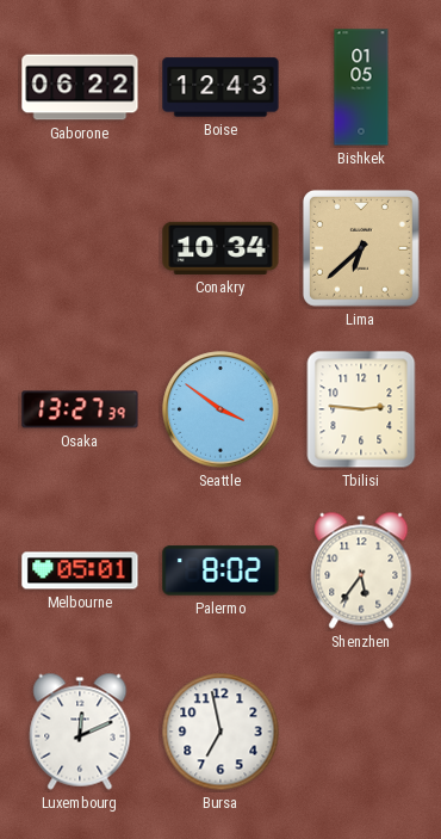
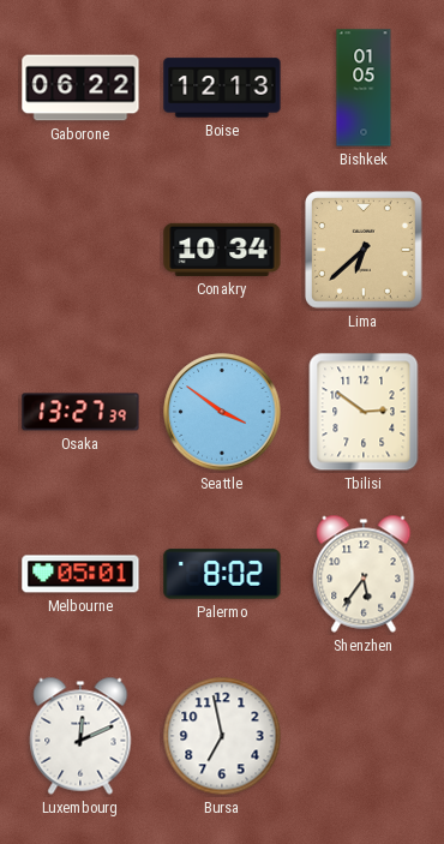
Boise: 12:43 -> 12:13
Tbilisi: 2:46 -> 2:51
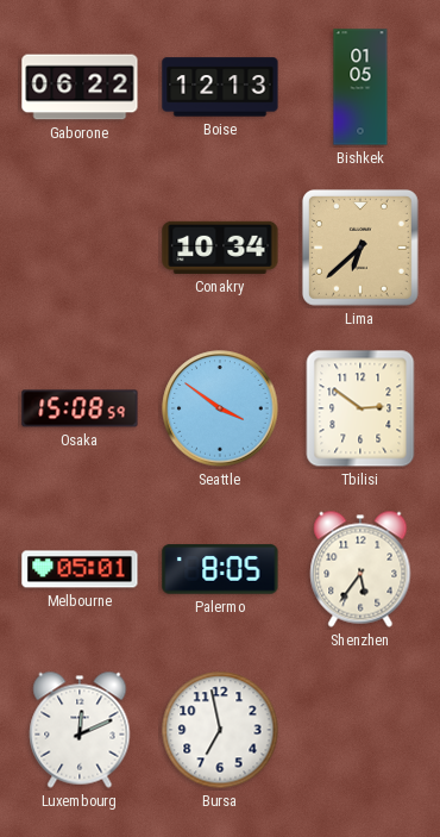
Osaka: 13:27 -> 15:08
Palermo: 8:02 -> 8:05
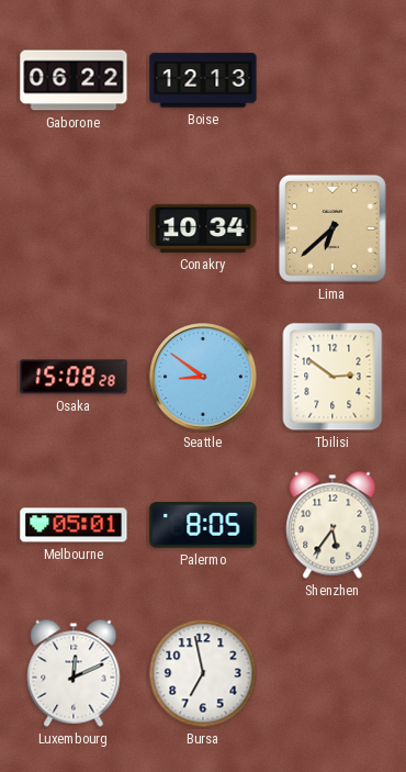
Bishkek: 01:05 -> none
Osaka: 15:08:59 -> 15:08:28
Seattle: 3:51 -> 8:51
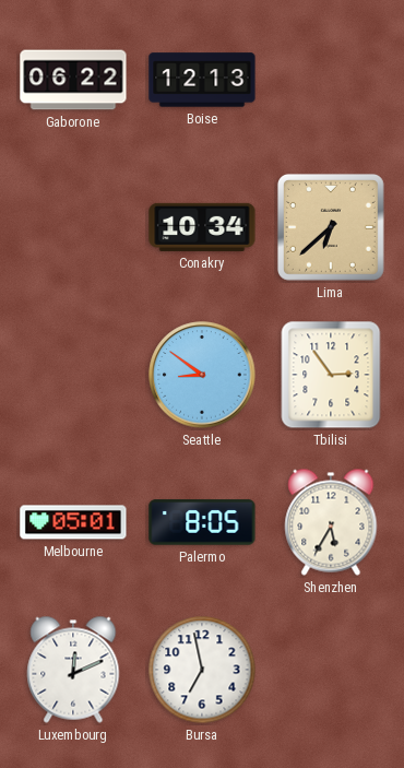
Osaka: 15:08 -> none
Tbilisi: 2:51 -> 2:54
Shenzhen: 5:36 -> 5:35
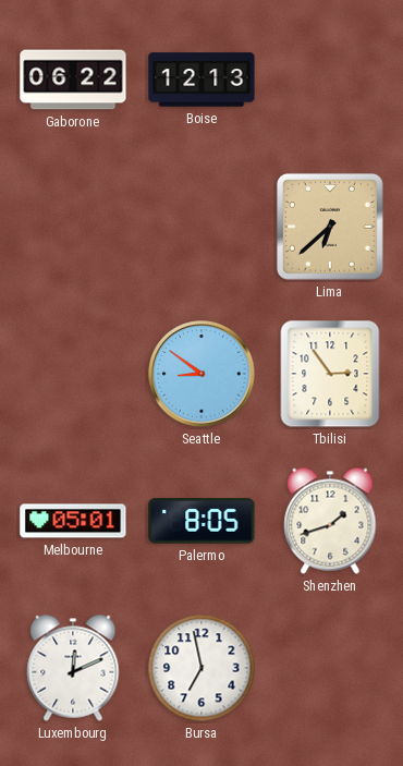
Conakry: 10:34 -> none
Shenzhen: 5:35 -> 1:42
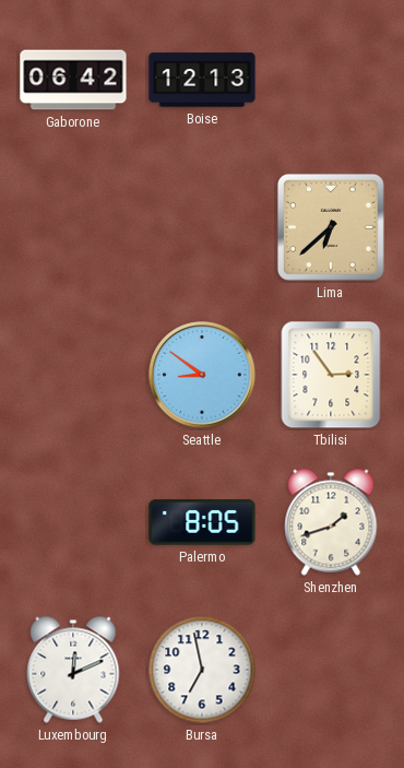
Gaborone: 06:22 -> 06:42
Melbourne: 05:01 -> none
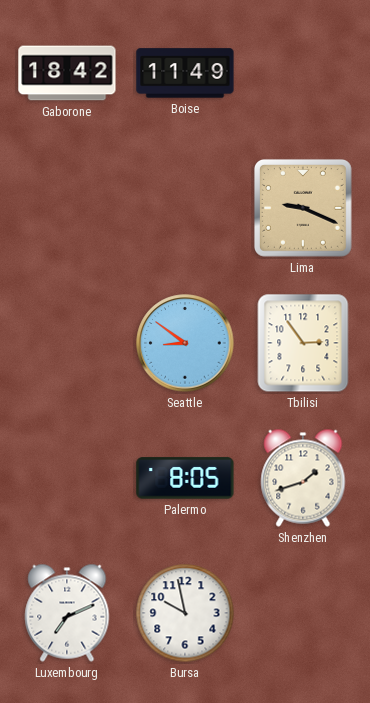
Gaborone: 06:42 -> 18:42
Boise: 12:13 -> 11:49
Lima: 6:38 -> 9:19
Luxembourg: 12:11 -> 7:11
Bursa: 6:58 -> 9:58
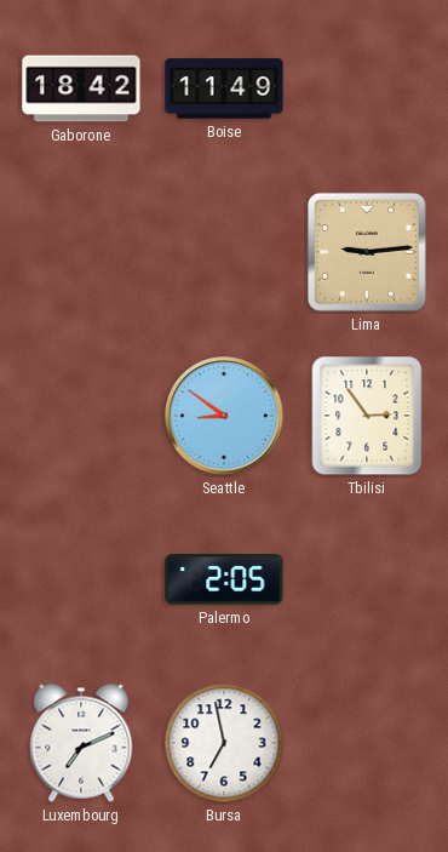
Lima: 9:19 -> 9:14
Palermo: 8:05 -> 2:05
Shenzhen: 1:42 -> none
Bursa: 9:58 -> 6:58
